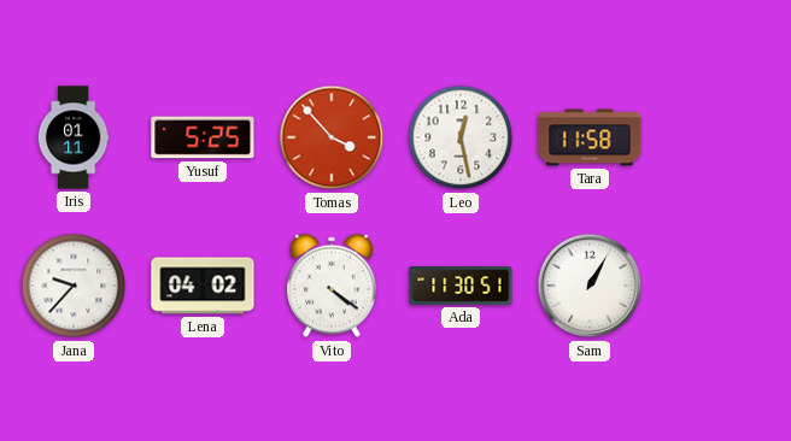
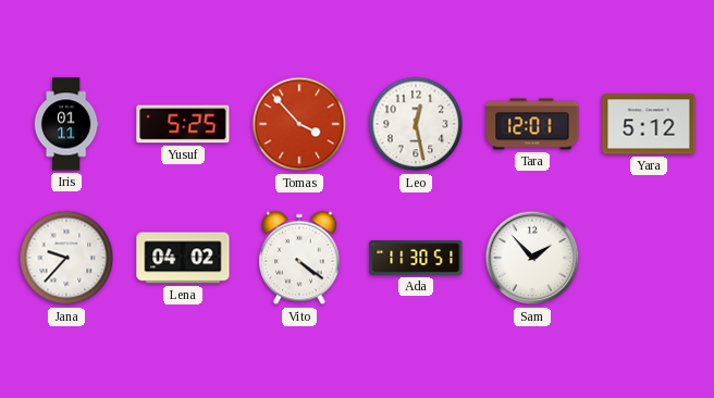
Tara: 11:58 -> 12:01
Yara: none -> 5:12
Sam: 1:05 -> 1:53
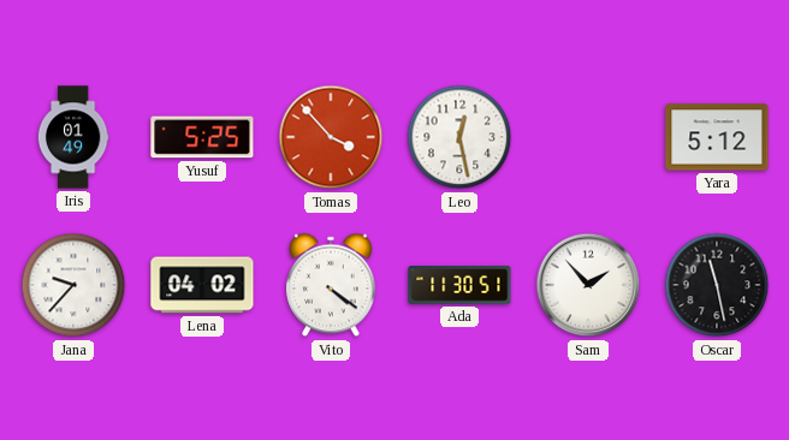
Iris: 01:11 -> 01:49
Tara: 12:01 -> none
Oscar: none -> 11:28
